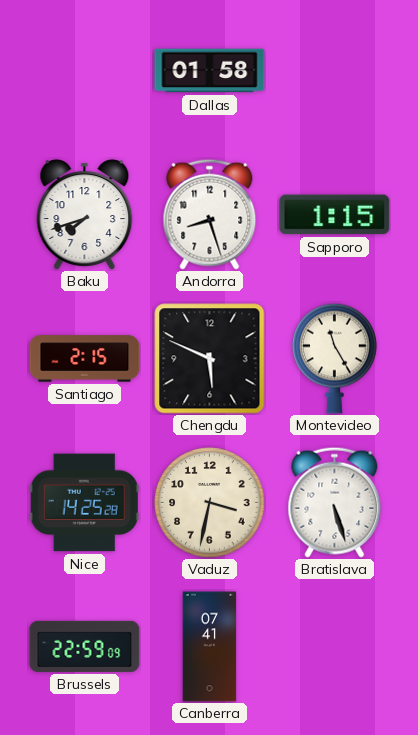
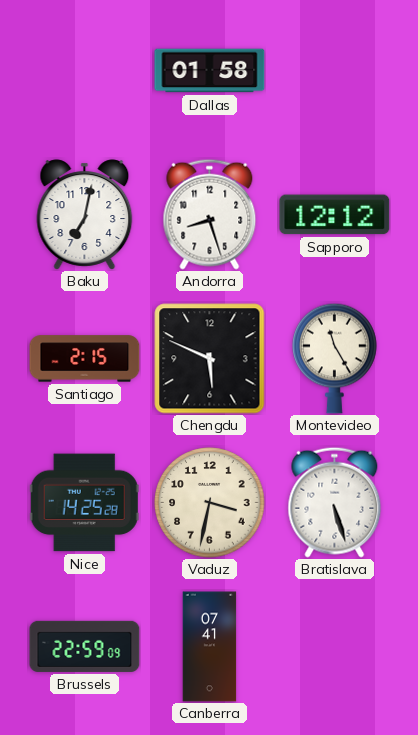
Baku: 7:42 -> 7:02
Sapporo: 1:15 -> 12:12
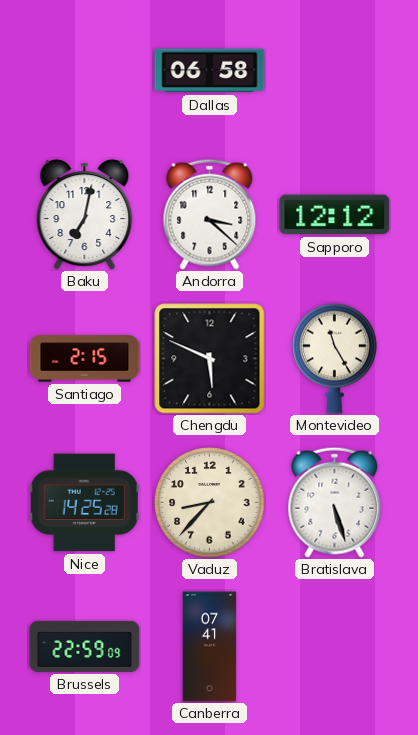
Dallas: 01:58 -> 06:58
Andorra: 8:27 -> 3:22
Vaduz: 3:32 -> 8:37
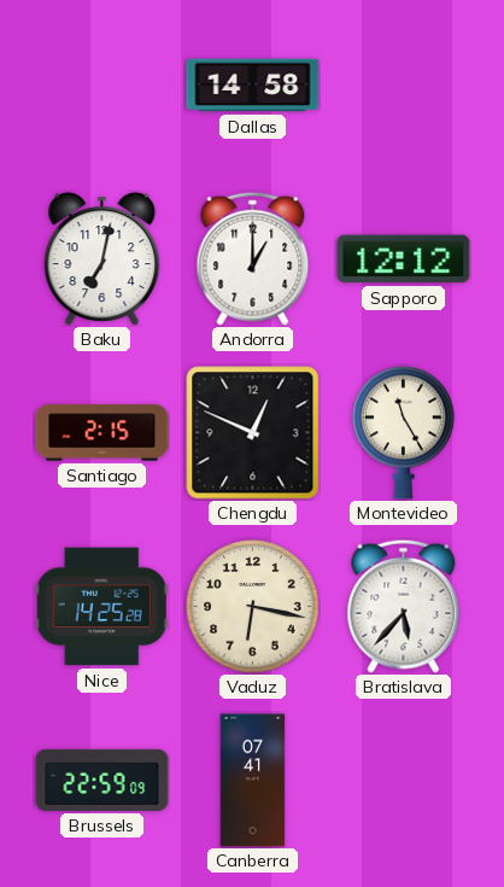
Dallas: 06:58 -> 14:58
Andorra: 3:22 -> 1:00
Chengdu: 5:49 -> 12:49
Vaduz: 8:37 -> 6:17
Bratislava: 5:27 -> 5:37
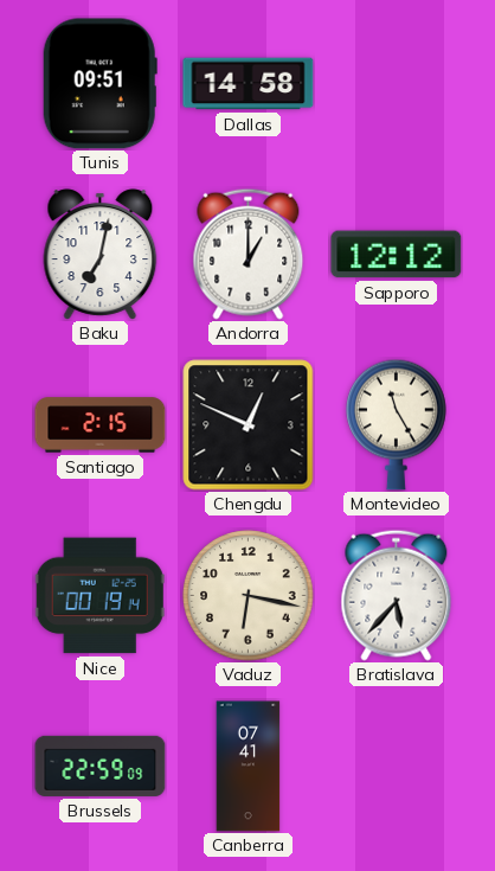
Tunis: none -> 09:51
Nice: 14:25 -> 00:19
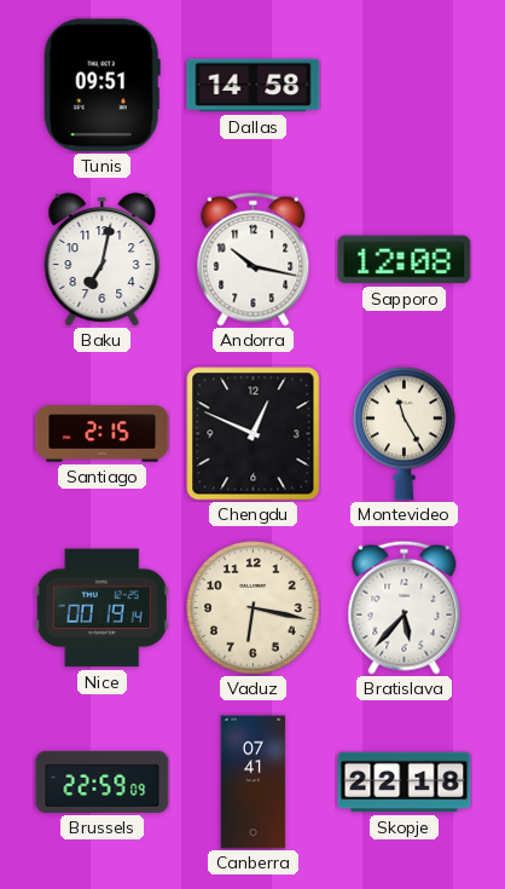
Andorra: 1:00 -> 10:17
Sapporo: 12:12 -> 12:08
Skopje: none -> 22:18
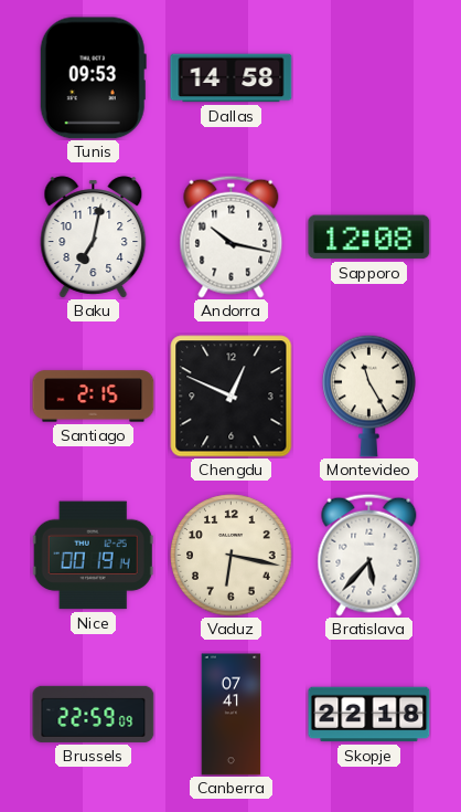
Tunis: 09:51 -> 09:53
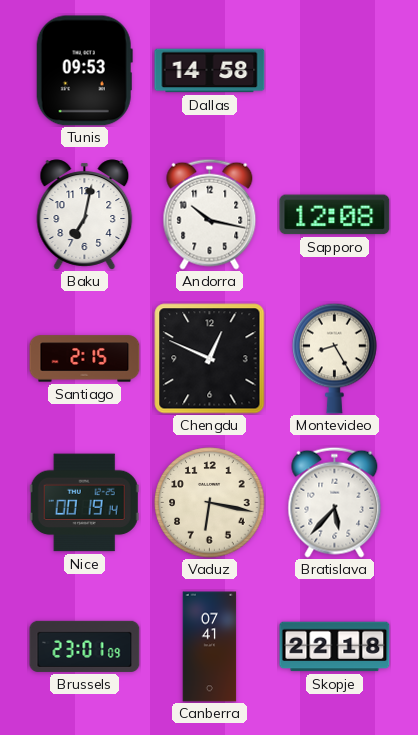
Montevideo: 11:25 -> 8:25
Brussels: 22:59 -> 23:01
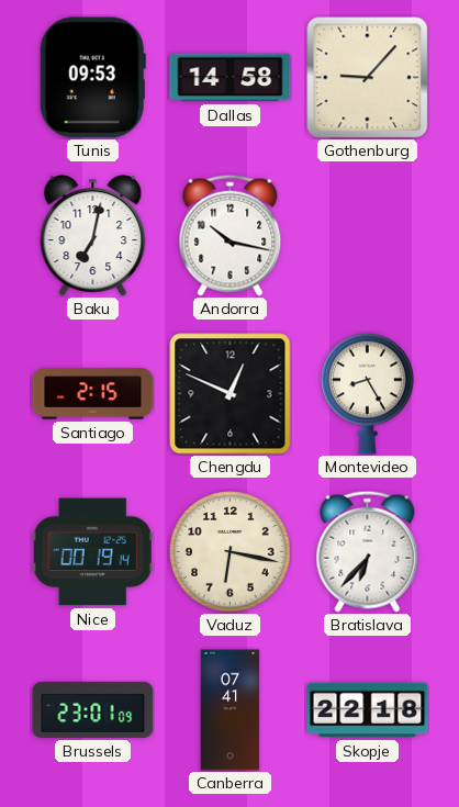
Gothenburg: none -> 9:07
Sapporo: 12:08 -> none
Bratislava: 5:37 -> 6:37
